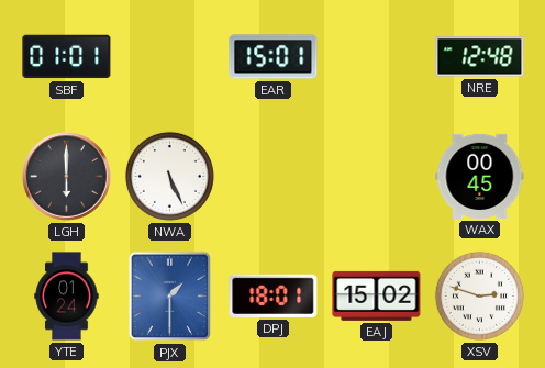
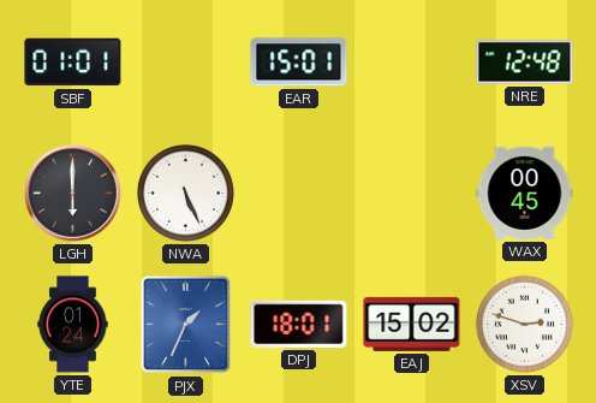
PJX: 1:30 -> 1:34
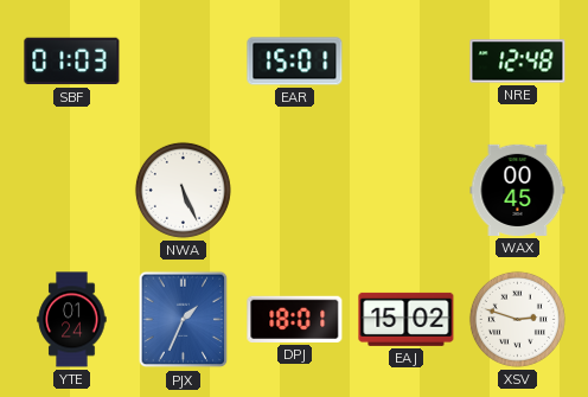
SBF: 01:01 -> 01:03
LGH: 6:00 -> none
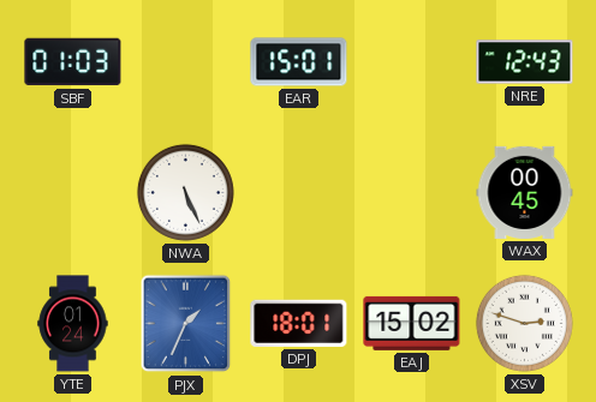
NRE: 12:48 -> 12:43
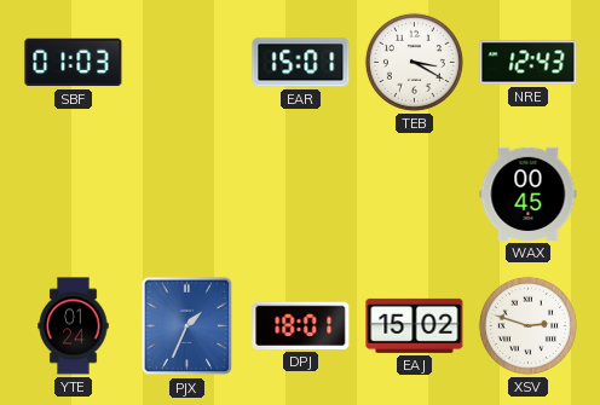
TEB: none -> 3:20
NWA: 5:26 -> none
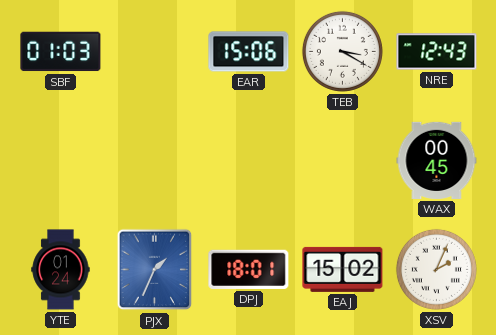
EAR: 15:01 -> 15:06
XSV: 2:48 -> 2:04
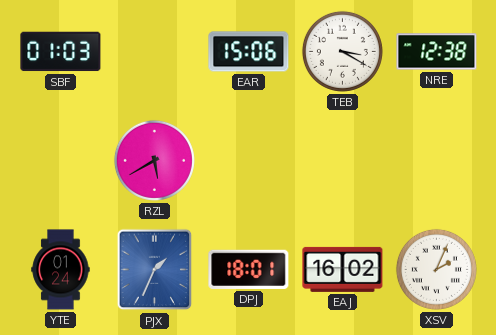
NRE: 12:43 -> 12:38
RZL: none -> 5:40
WAX: 00:45 -> none
EAJ: 15:02 -> 16:02
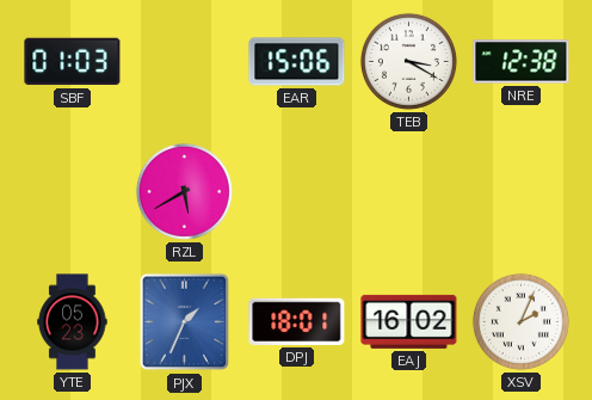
YTE: 01:24 -> 05:23
